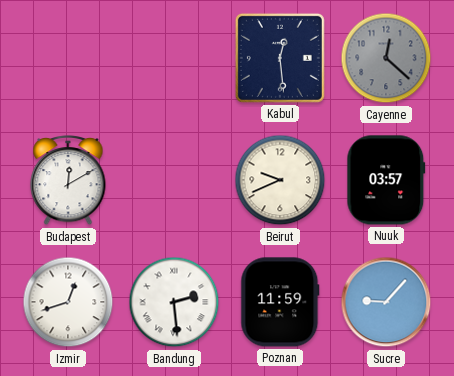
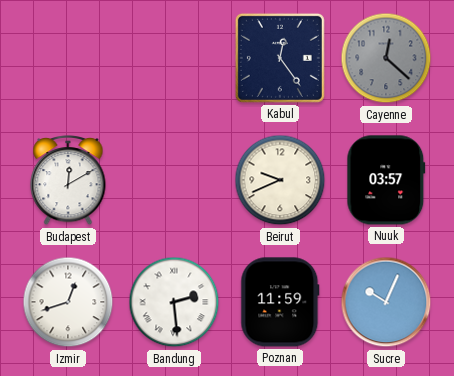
Kabul: 12:29 -> 12:24
Sucre: 9:07 -> 10:04
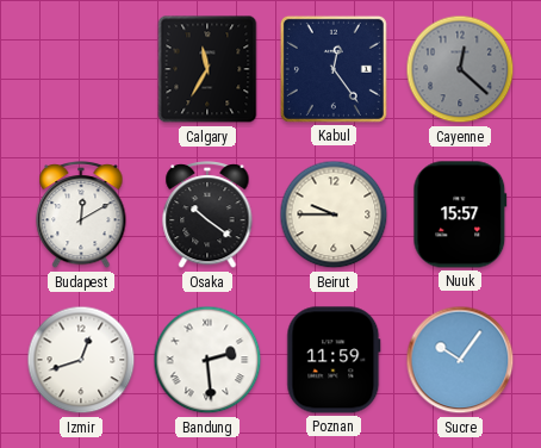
Calgary: none -> 11:35
Osaka: none -> 10:21
Beirut: 9:41 -> 9:45
Nuuk: 03:57 -> 15:57
Sucre: 10:04 -> 10:06
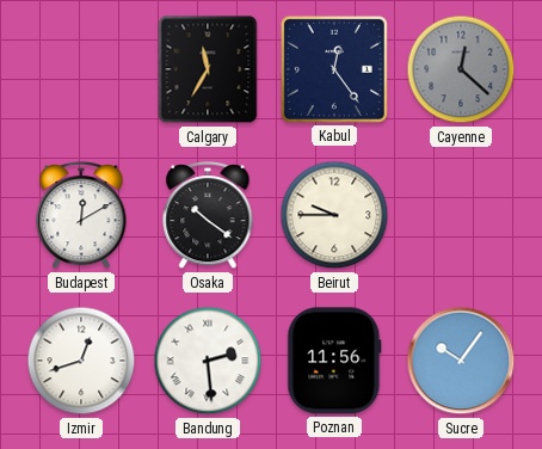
Nuuk: 15:57 -> none
Poznan: 11:59 -> 11:56
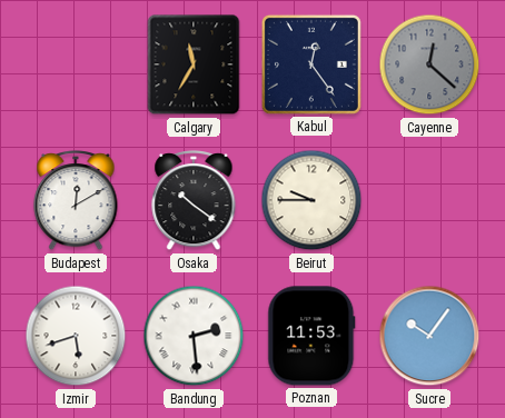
Izmir: 12:42 -> 5:42
Poznan: 11:56 -> 11:53
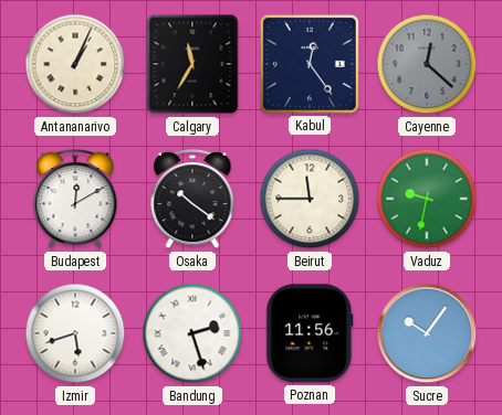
Antananarivo: none -> 1:04
Beirut: 9:45 -> 11:45
Vaduz: none -> 9:32
Bandung: 2:29 -> 2:27
Poznan: 11:53 -> 11:56
